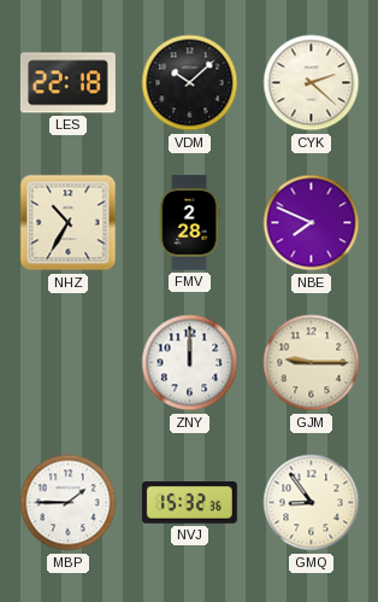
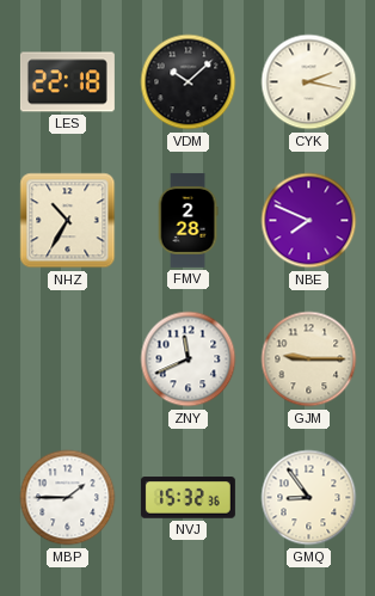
CYK: 2:22 -> 2:17
ZNY: 12:00 -> 11:41
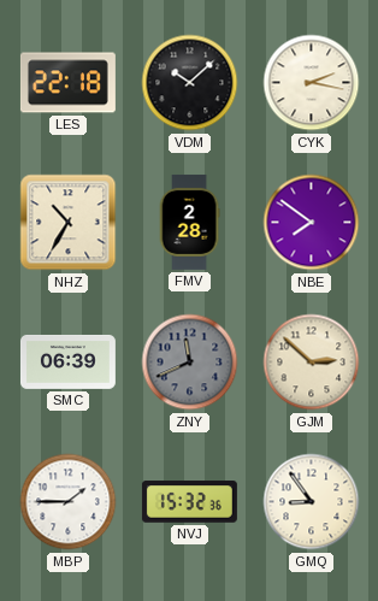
NBE: 7:49 -> 7:51
SMC: none -> 06:39
ZNY dial: white -> grey
GJM: 9:15 -> 2:52
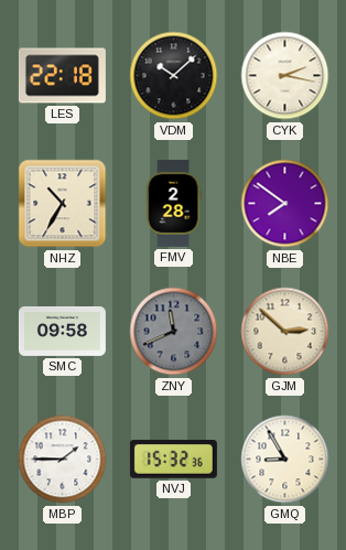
SMC: 06:39 -> 09:58
GMQ: 8:54 -> 8:55
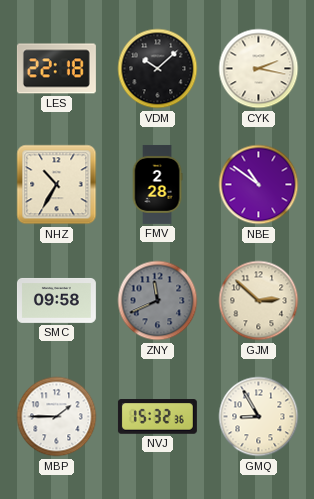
NBE: 7:51 -> 10:51
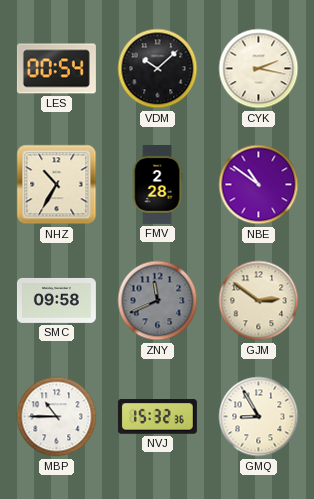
LES: 22:18 -> 00:54
GJM: 2:52 -> 2:51
MBP: 1:45 -> 10:45
